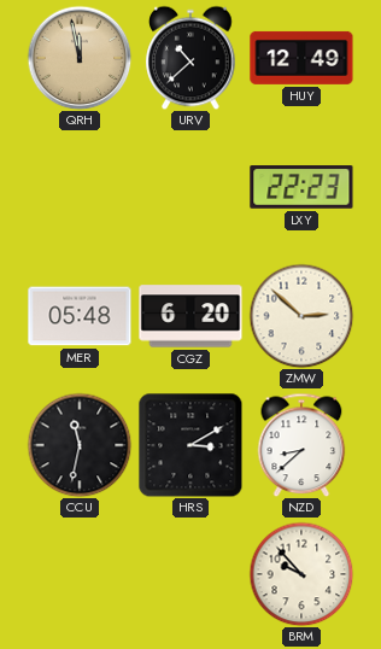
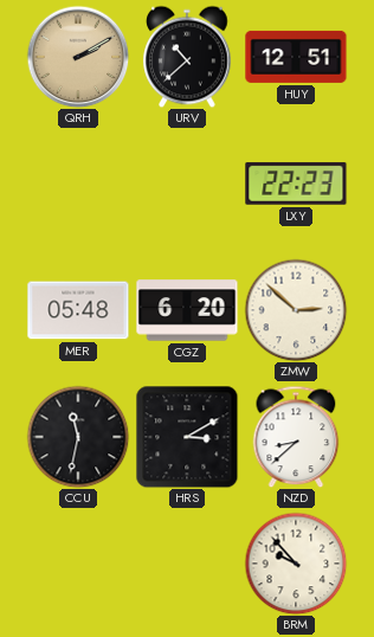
QRH: 11:58 -> 2:10
HUY: 12:49 -> 12:51
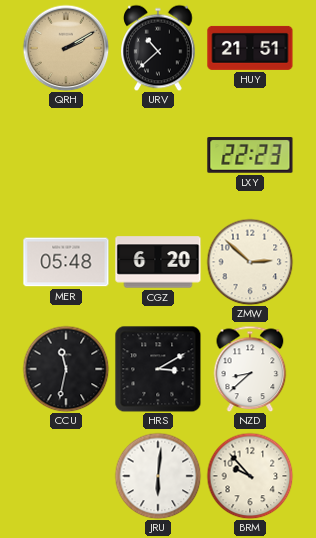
HUY: 12:51 -> 21:51
JRU: none -> 6:01
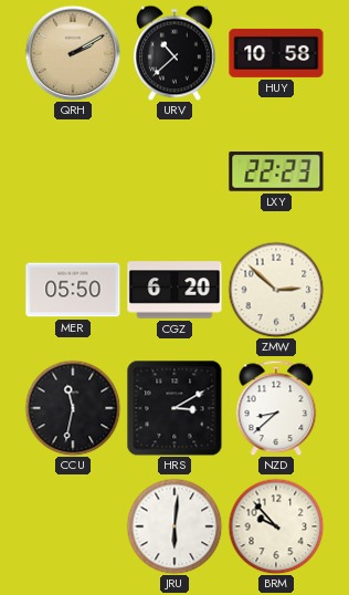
HUY: 21:51 -> 10:58
MER: 05:48 -> 05:50
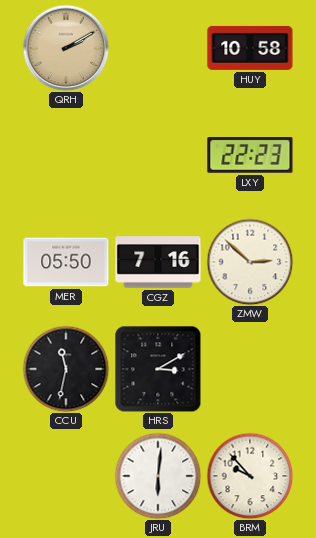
URV: 10:38 -> none
CGZ: 6:20 -> 7:16
NZD: 8:38 -> none
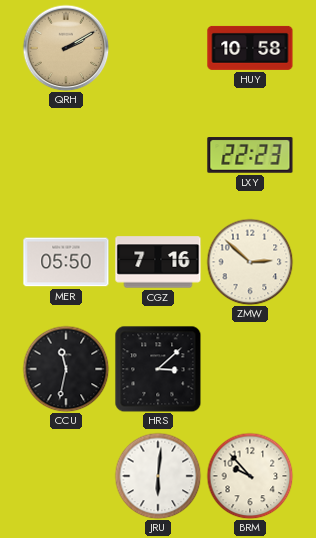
HRS: 3:10 -> 3:08
